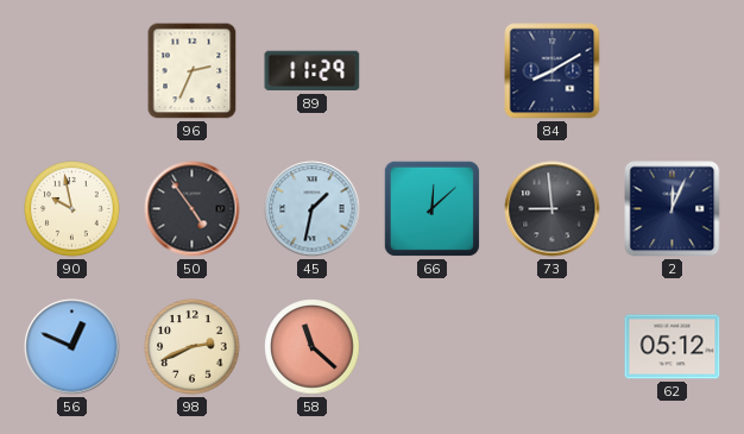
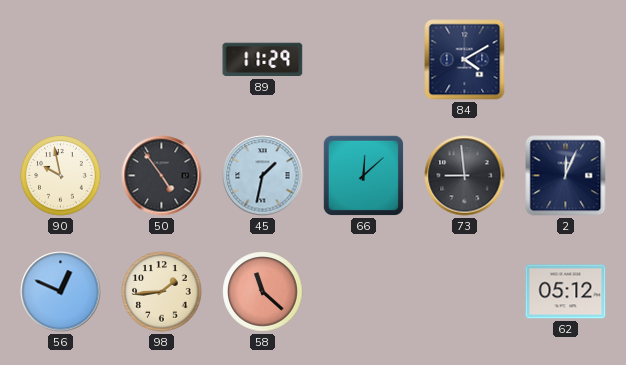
96: 2:34 -> none
84: 8:10 -> 4:10
98: 2:41 -> 1:44
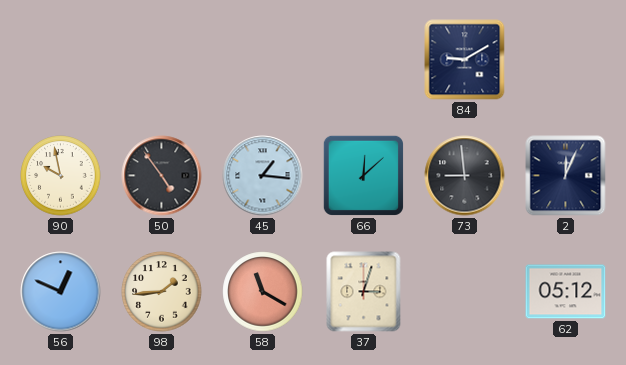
89: 11:29 -> none
84: 4:10 -> 9:10
45: 1:32 -> 1:16
58: 11:22 -> 11:20
37: none -> 3:03
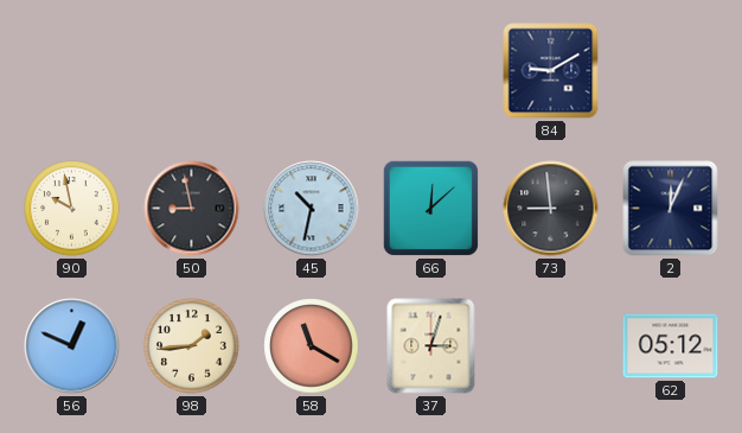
50: 4:54 -> 8:58
45: 1:16 -> 10:32
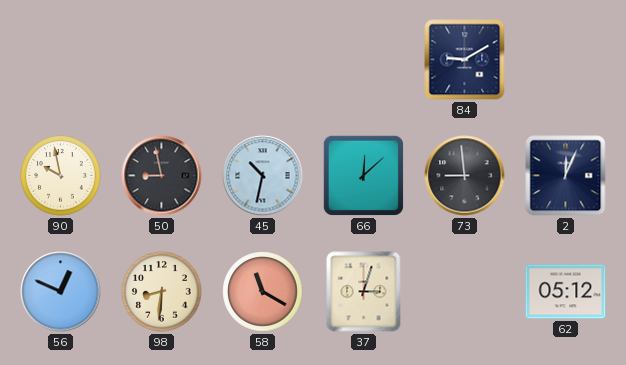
98: 1:44 -> 8:31
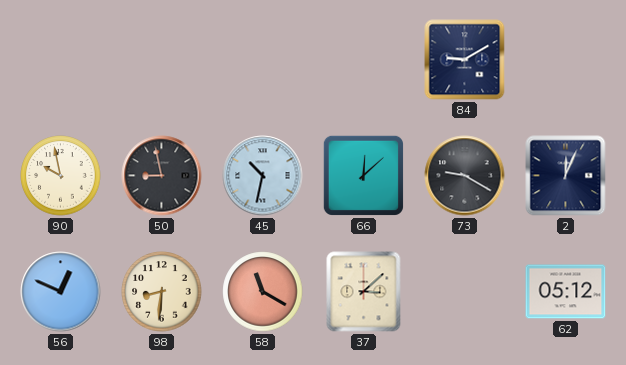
73: 8:59 -> 9:20
37: 3:03 -> 3:08
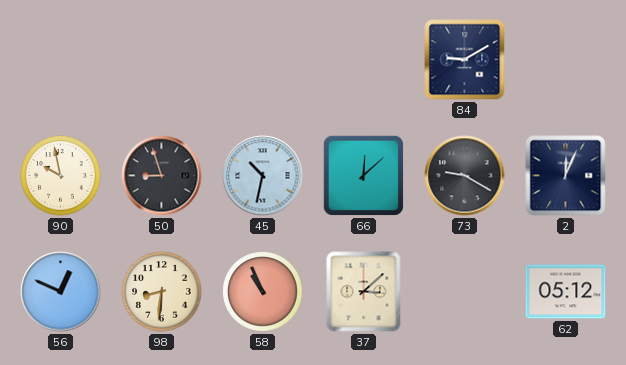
50: 8:58 -> 8:57
58: 11:20 -> 10:56
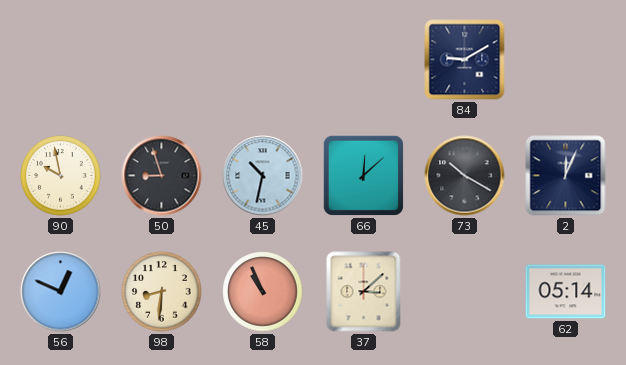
73: 9:20 -> 10:20
62: 05:12 -> 05:14
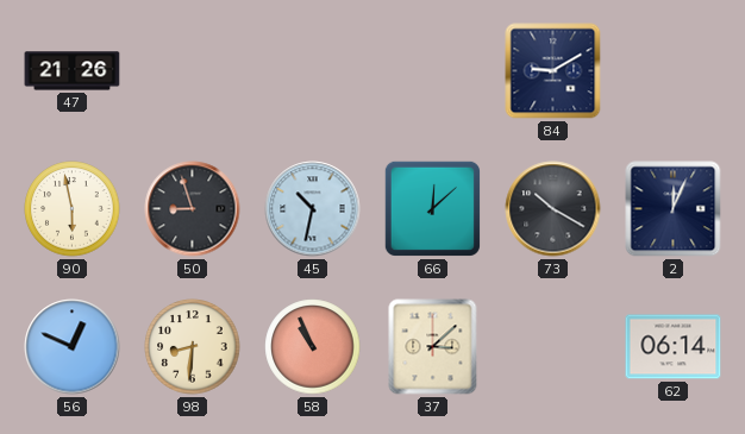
47: none -> 21:26
90: 9:58 -> 5:58
62: 05:14 -> 06:14
